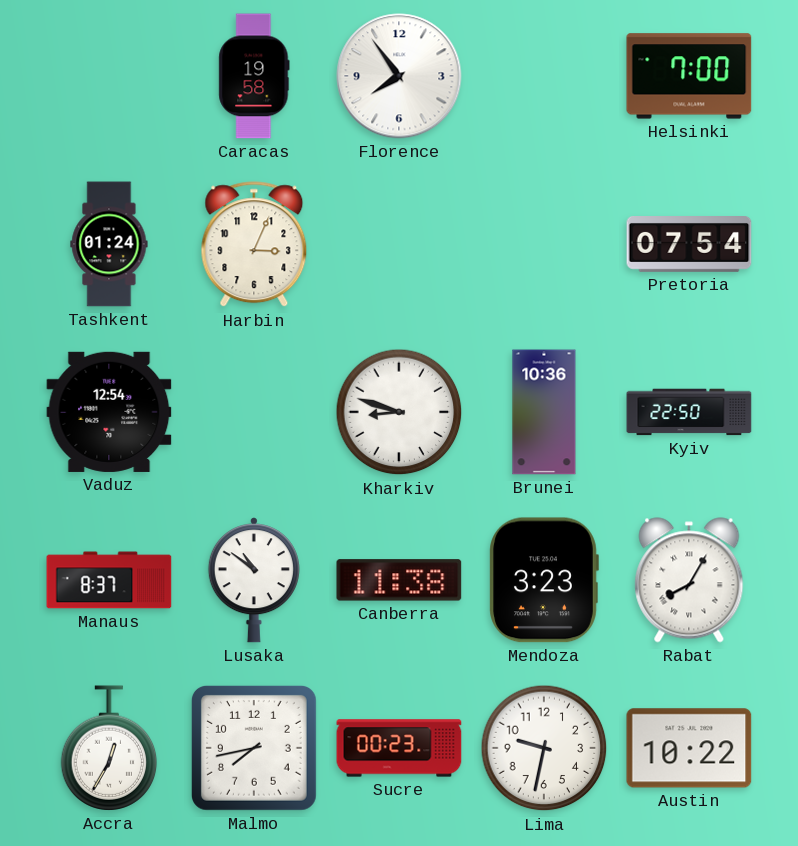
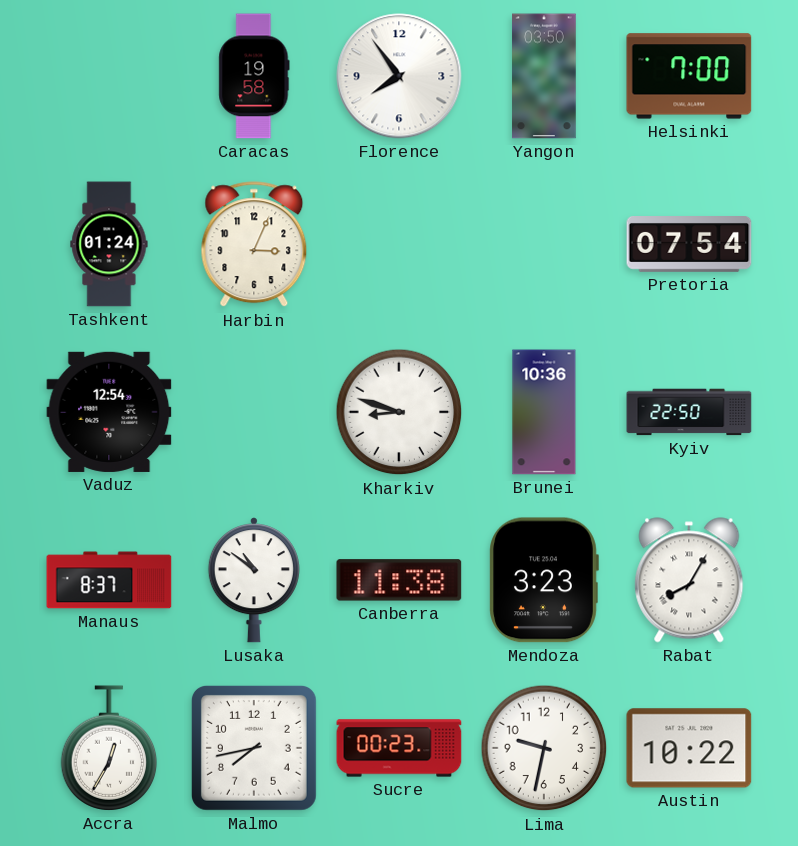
Yangon: none -> 03:50
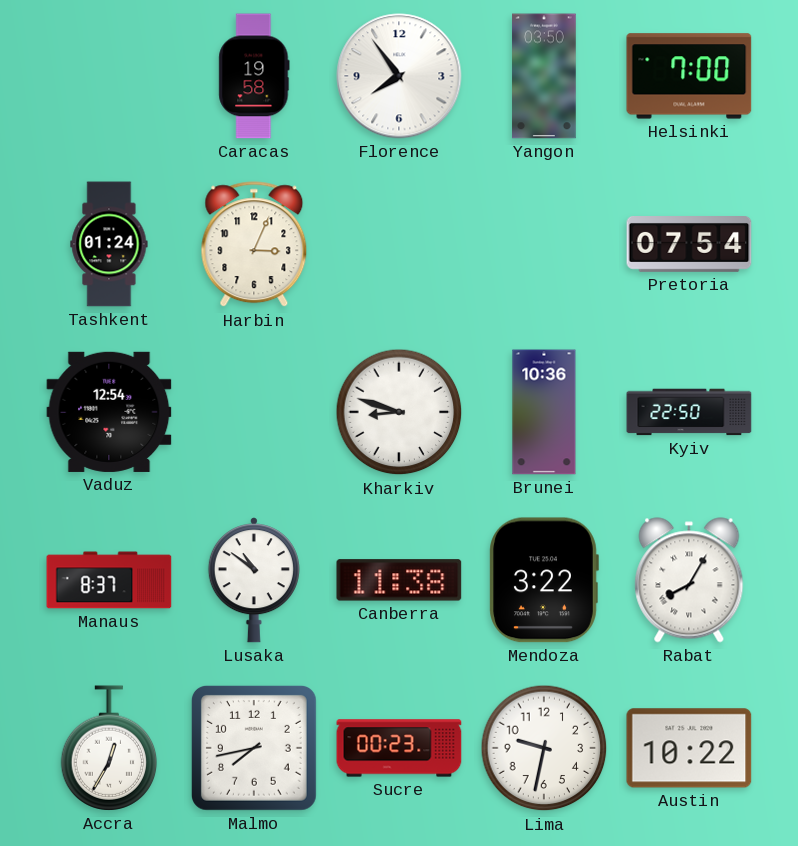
Mendoza: 3:23 -> 3:22
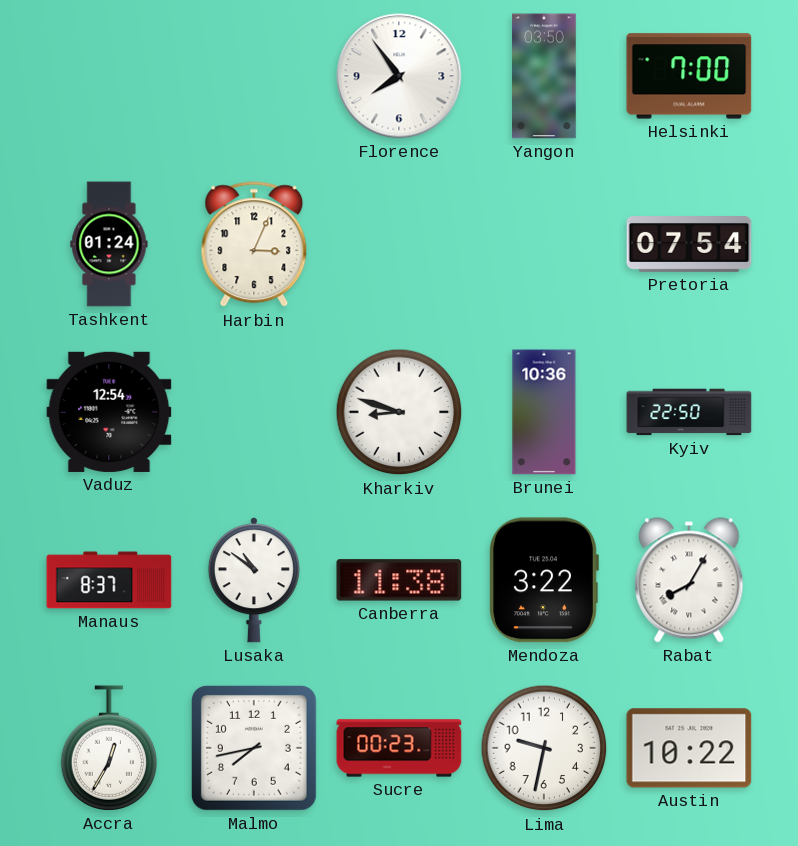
Caracas: 19:58 -> none
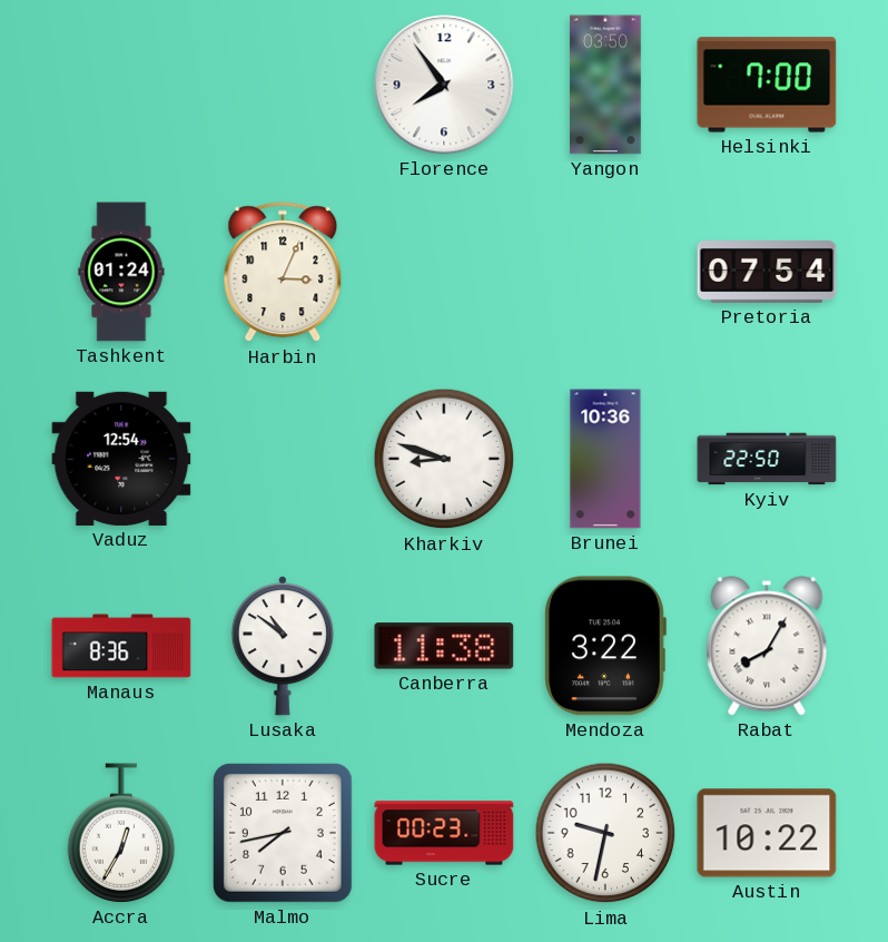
Manaus: 8:37 -> 8:36
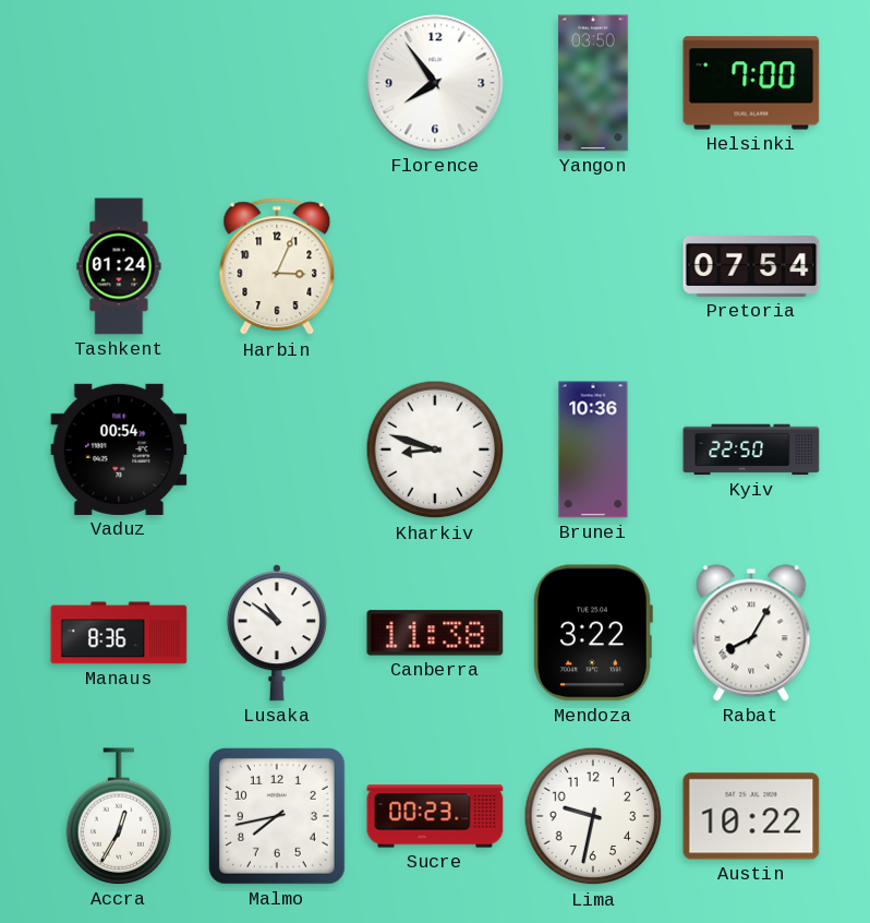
Vaduz: 12:54 -> 00:54
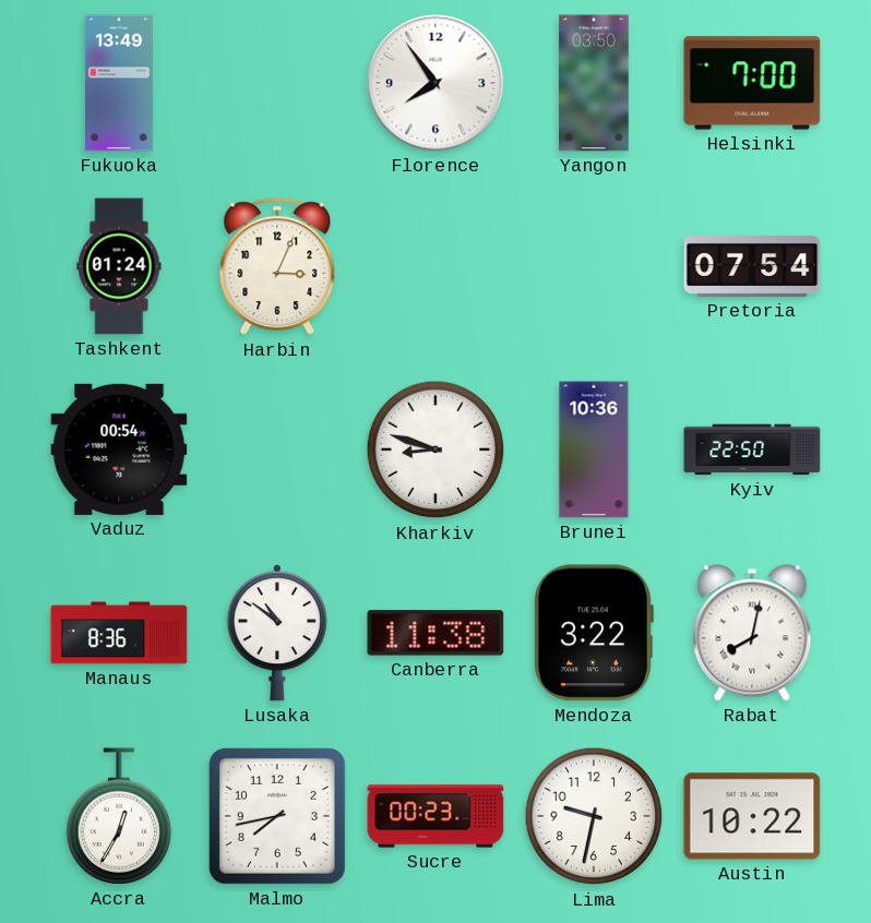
Fukuoka: none -> 13:49
Rabat: 8:05 -> 8:02
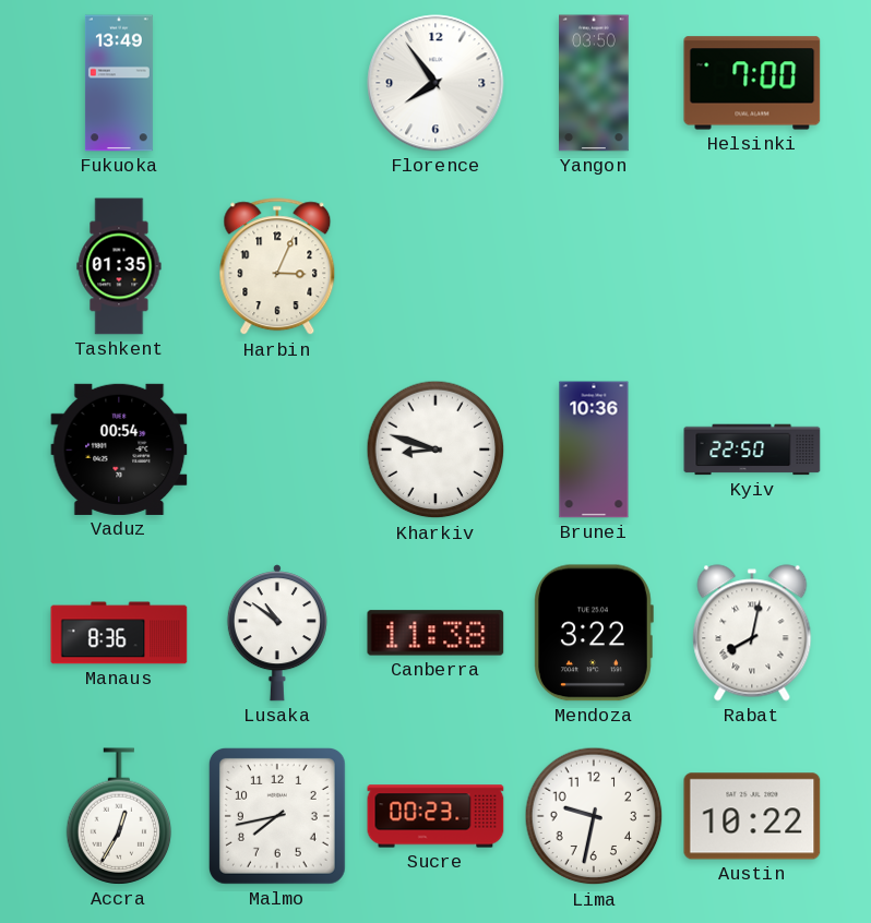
Tashkent: 01:24 -> 01:35
Pretoria: 07:54 -> none
